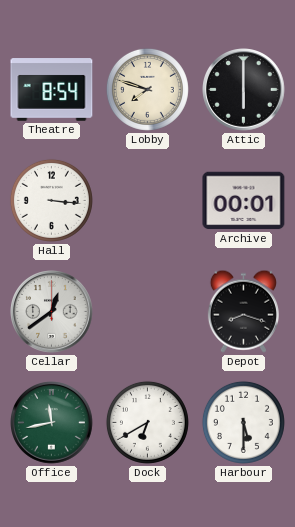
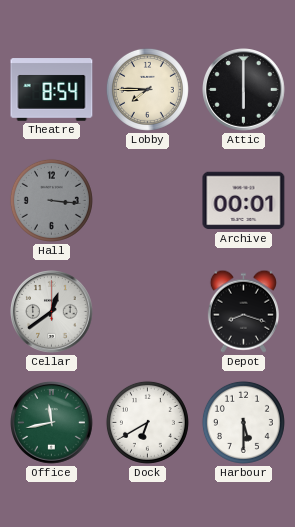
Lobby: 7:48 -> 7:45
Hall dial: white -> grey
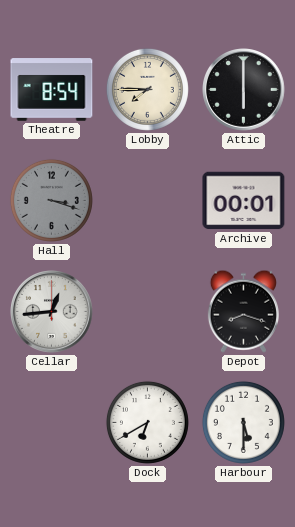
Hall: 3:16 -> 3:18
Cellar: 12:39 -> 12:44
Office: 11:43 -> none
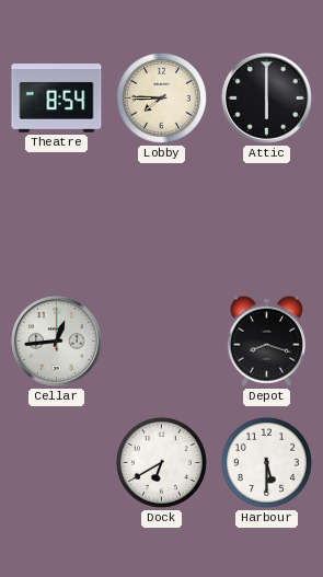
Hall: 3:18 -> none
Archive: 00:01 -> none
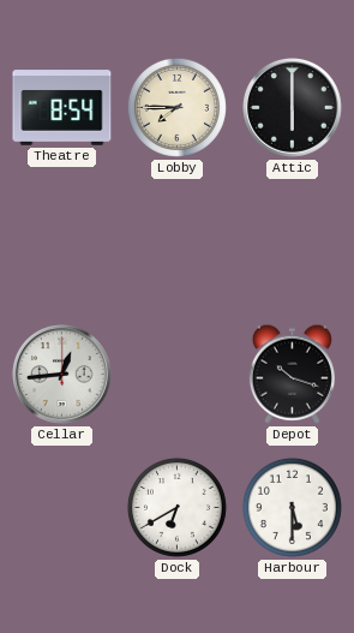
Depot: 8:18 -> 10:18
